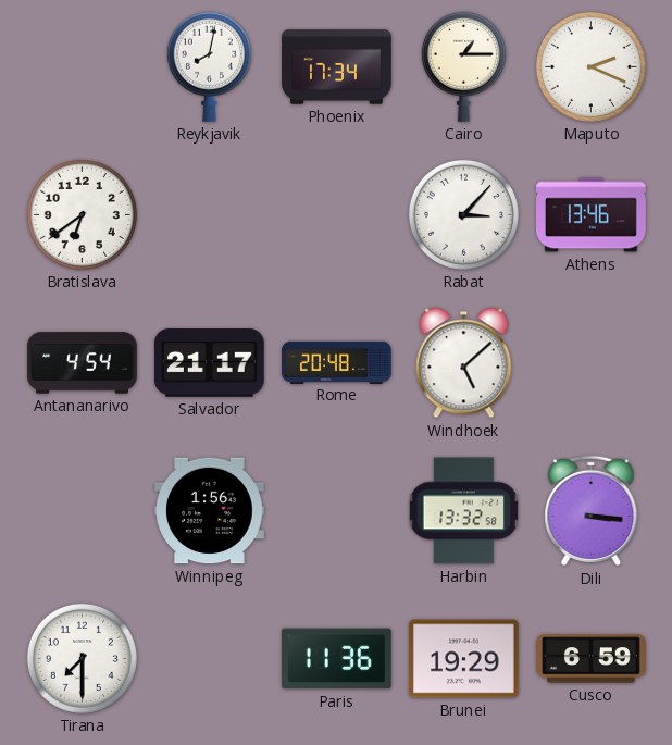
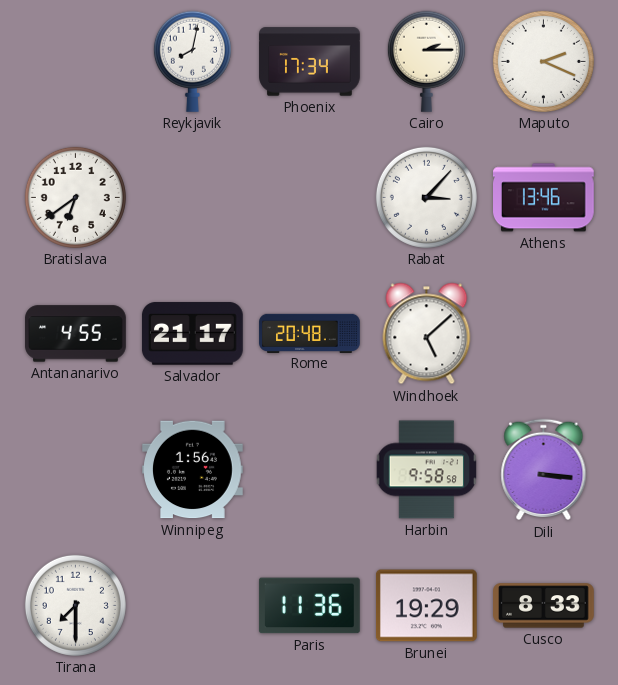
Cairo: 1:15 -> 2:15
Antananarivo: 4:54 -> 4:55
Harbin: 13:32 -> 9:58
Cusco: 6:59 -> 8:33
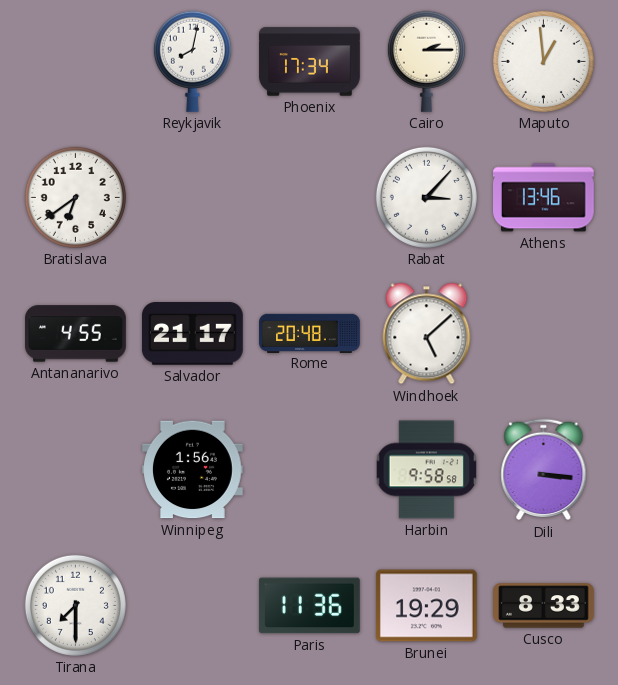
Maputo: 2:19 -> 12:59
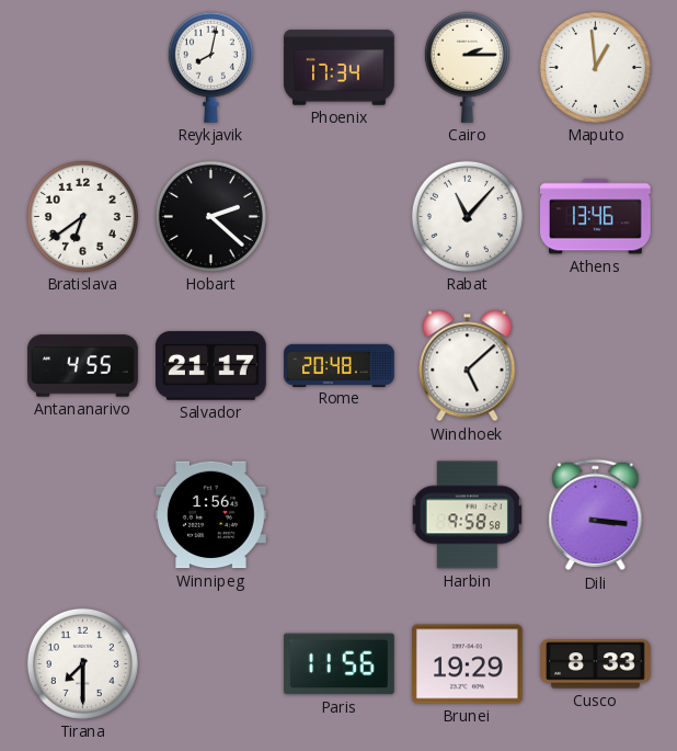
Hobart: none -> 2:22
Rabat: 3:07 -> 11:07
Paris: 11:36 -> 11:56
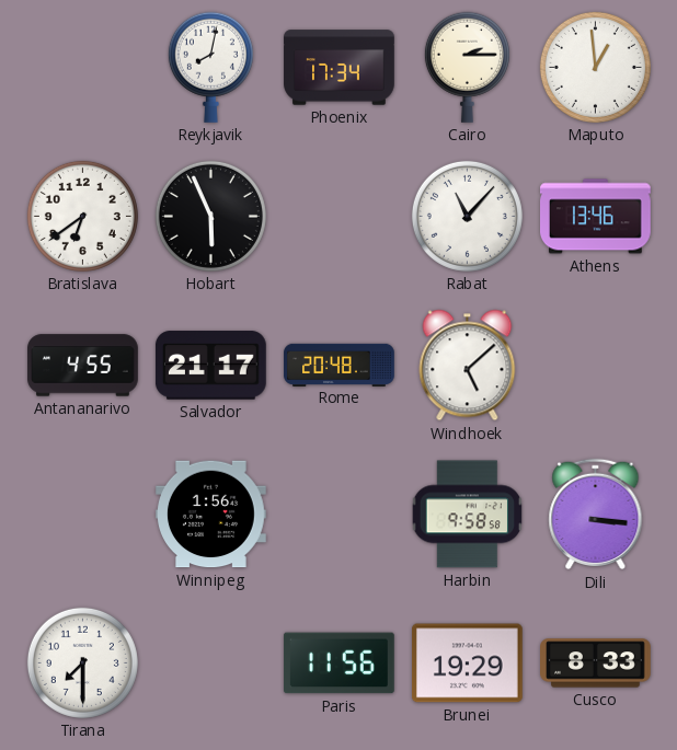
Hobart: 2:22 -> 5:56
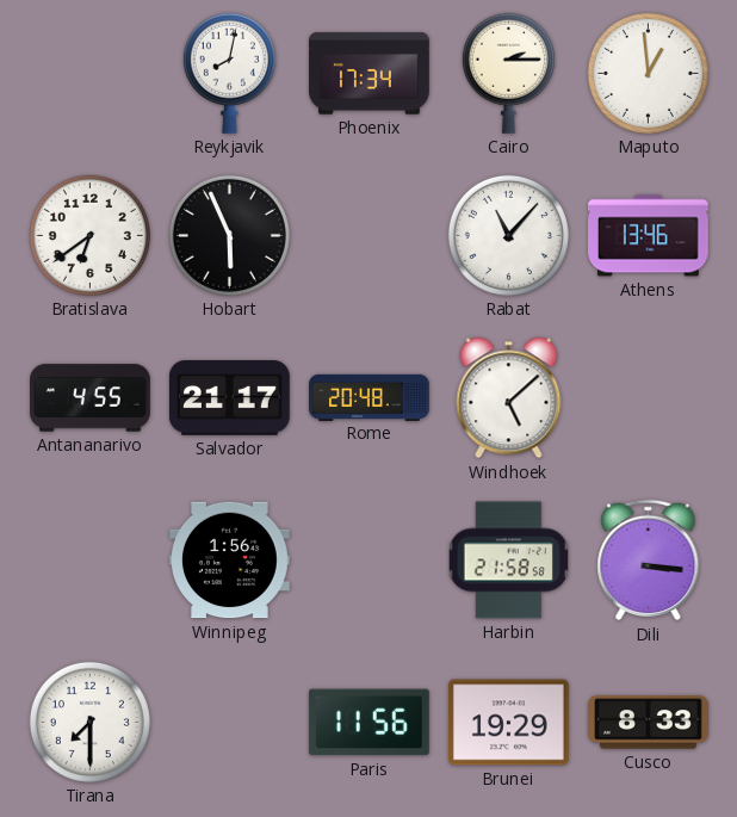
Harbin: 9:58 -> 21:58
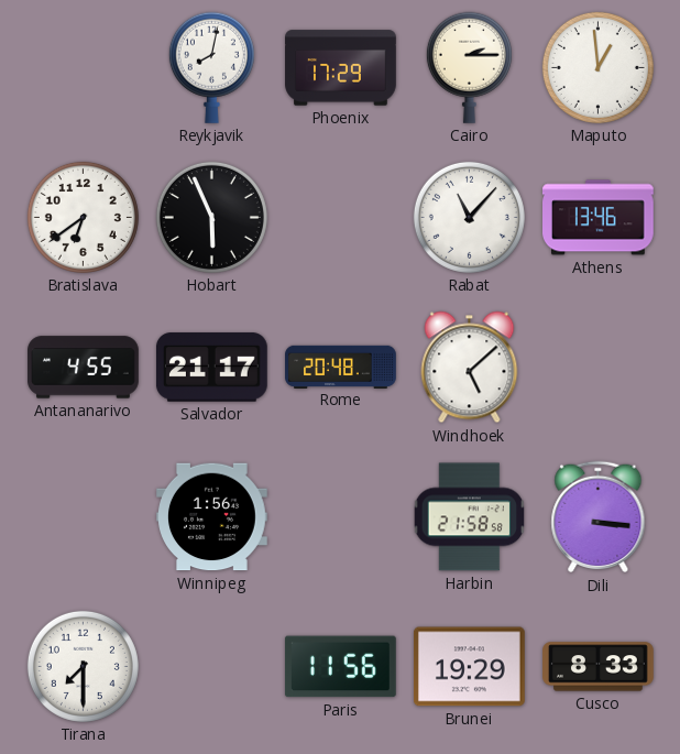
Phoenix: 17:34 -> 17:29
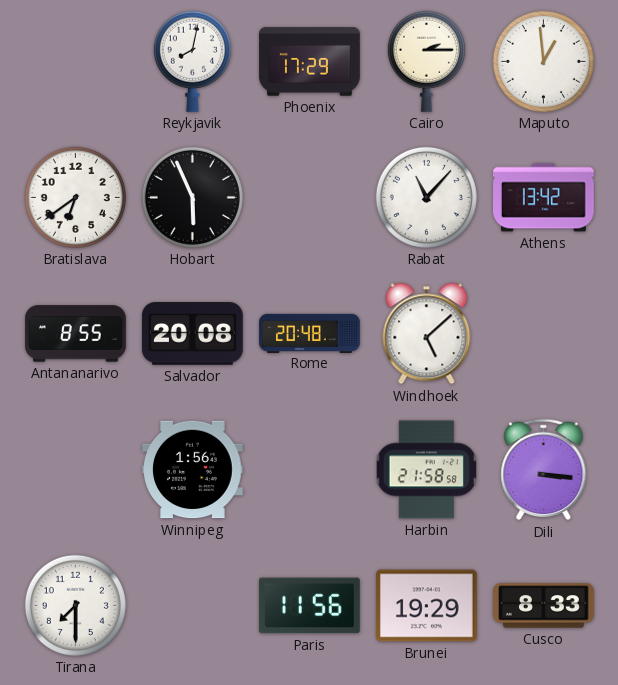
Athens: 13:46 -> 13:42
Antananarivo: 4:55 -> 8:55
Salvador: 21:17 -> 20:08
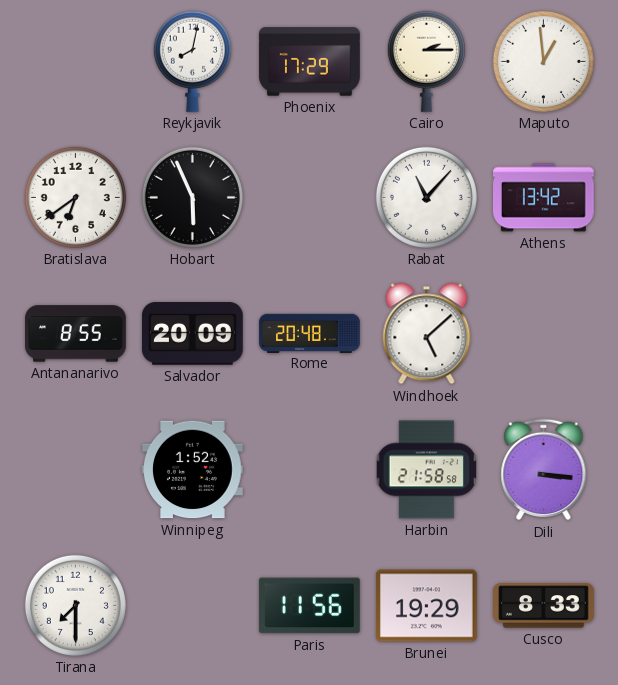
Salvador: 20:08 -> 20:09
Winnipeg: 1:56 -> 1:52
